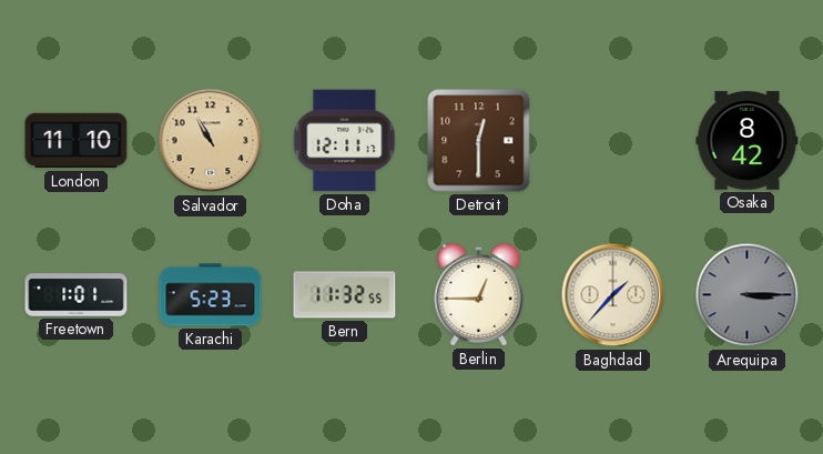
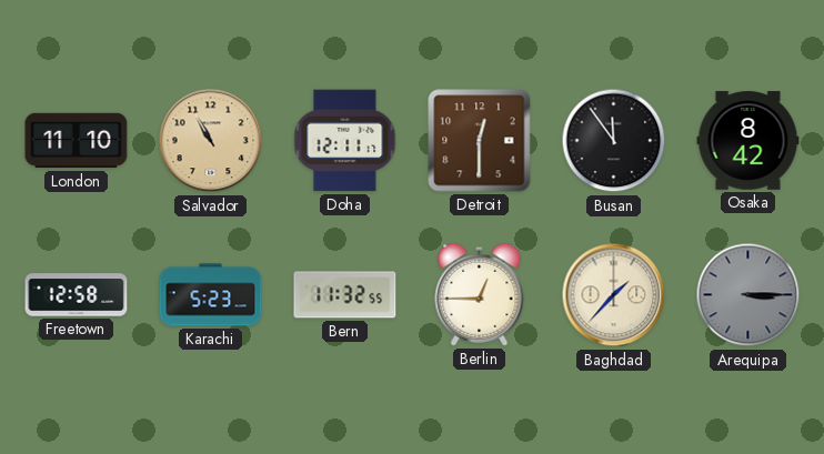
Busan: none -> 11:54
Freetown: 1:01 -> 12:58
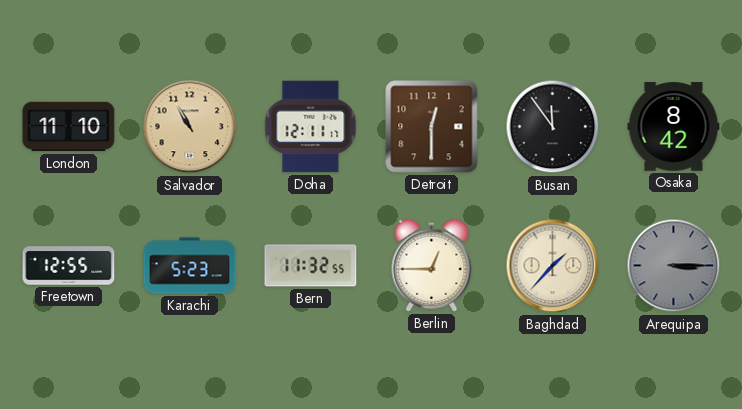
Freetown: 12:58 -> 12:55
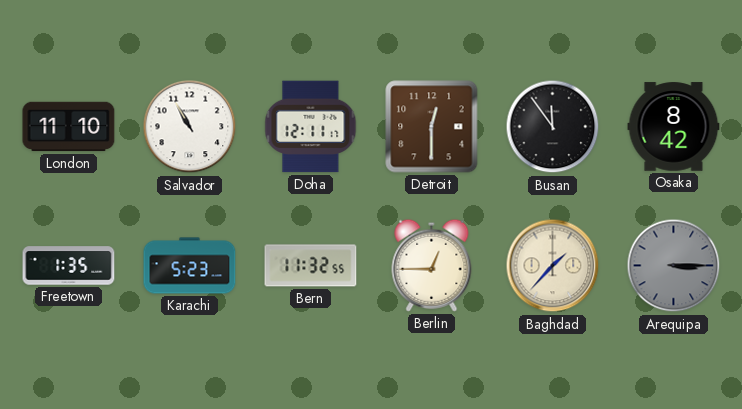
Salvador dial: champagne -> white
Freetown: 12:55 -> 1:35
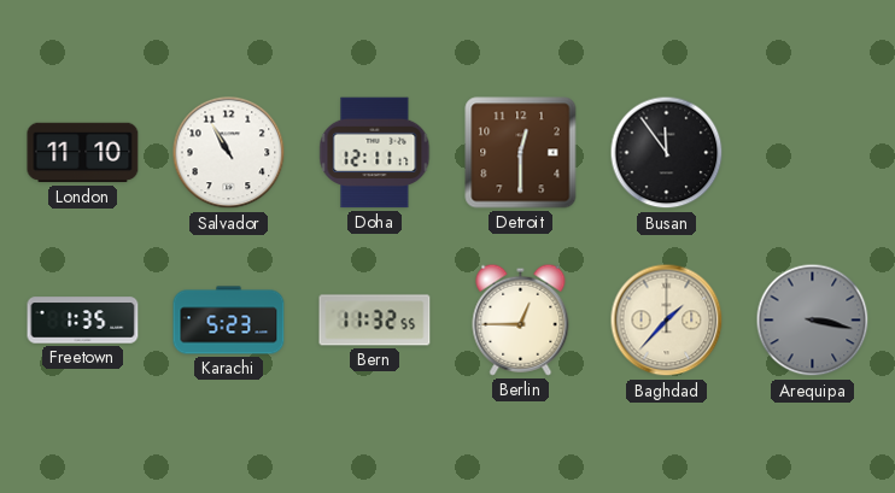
Osaka: 8:42 -> none
Arequipa: 3:15 -> 3:17
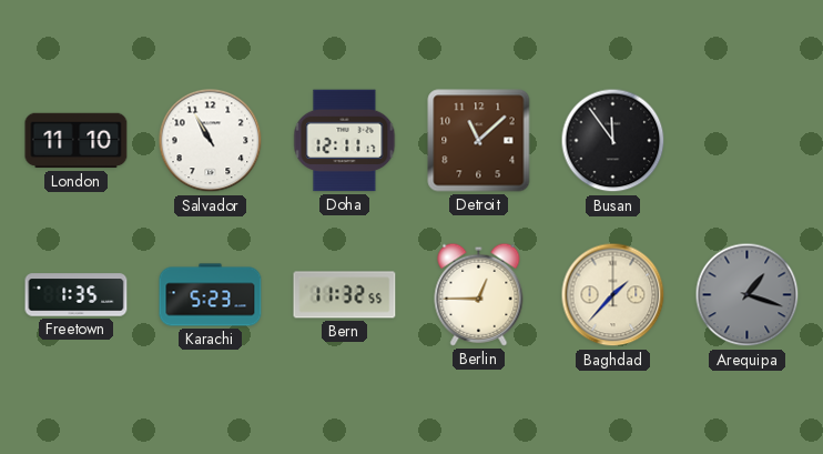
Detroit: 12:30 -> 11:08
Arequipa: 3:17 -> 1:18
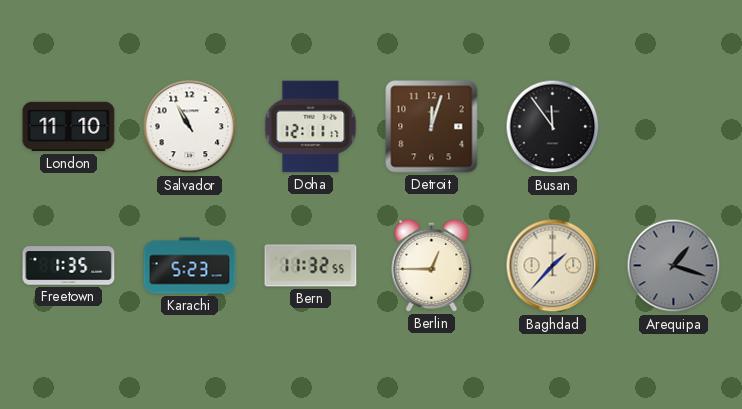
Detroit: 11:08 -> 12:03
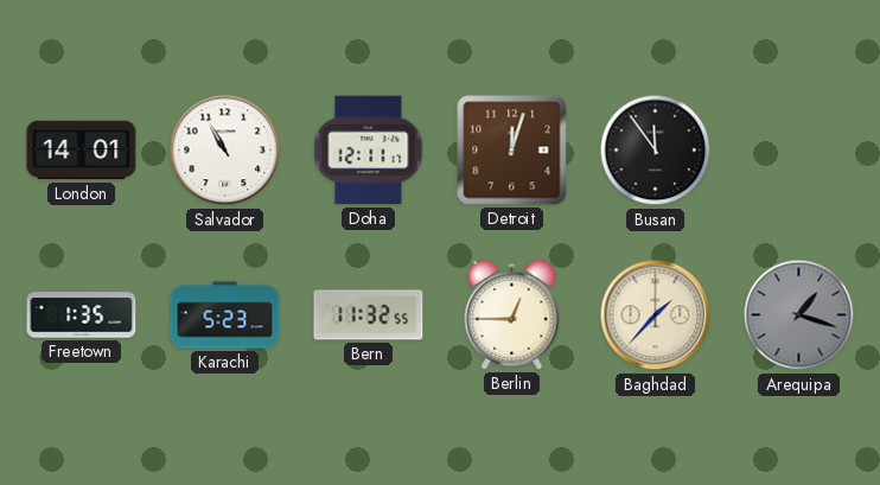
London: 11:10 -> 14:01
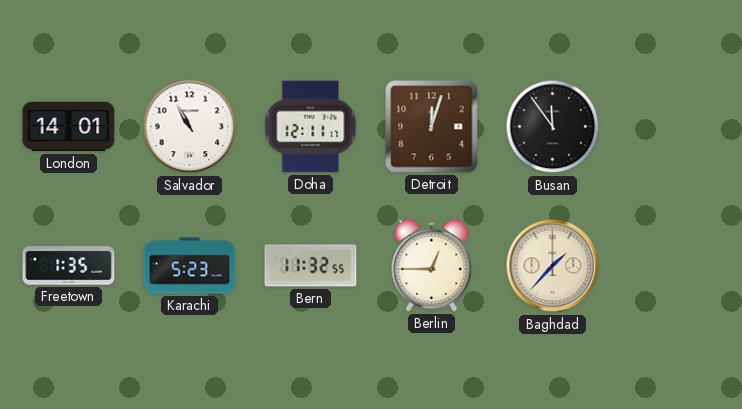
Arequipa: 1:18 -> none
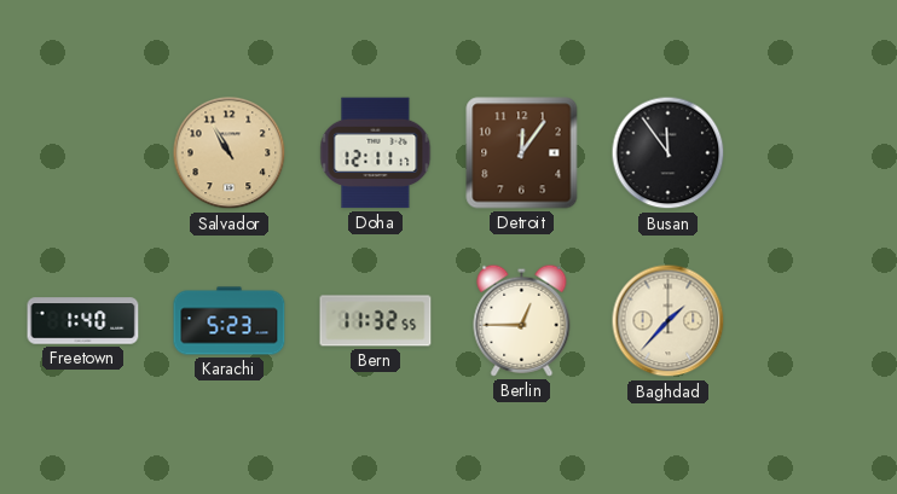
London: 14:01 -> none
Salvador dial: white -> champagne
Detroit: 12:03 -> 12:06
Freetown: 1:35 -> 1:40
